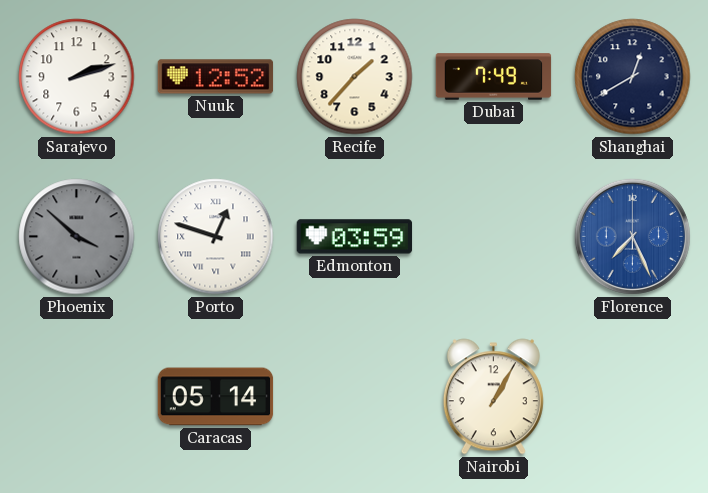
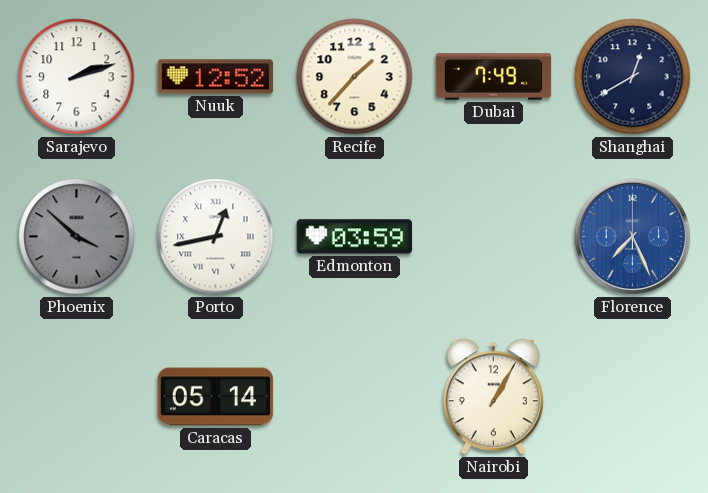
Porto: 12:48 -> 12:43
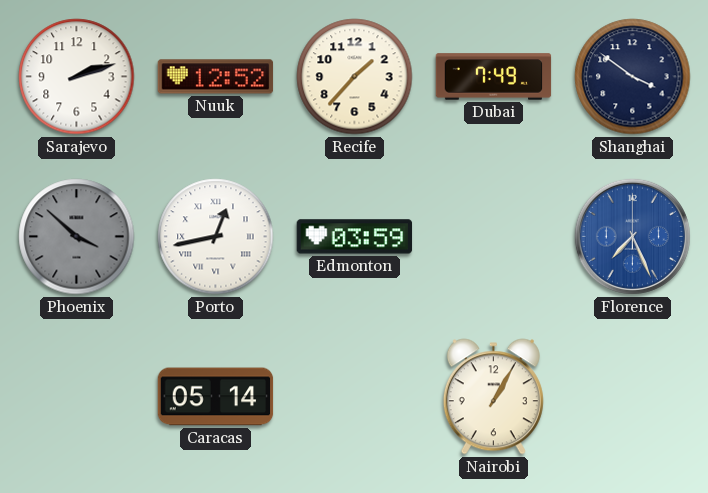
Shanghai: 12:40 -> 3:51
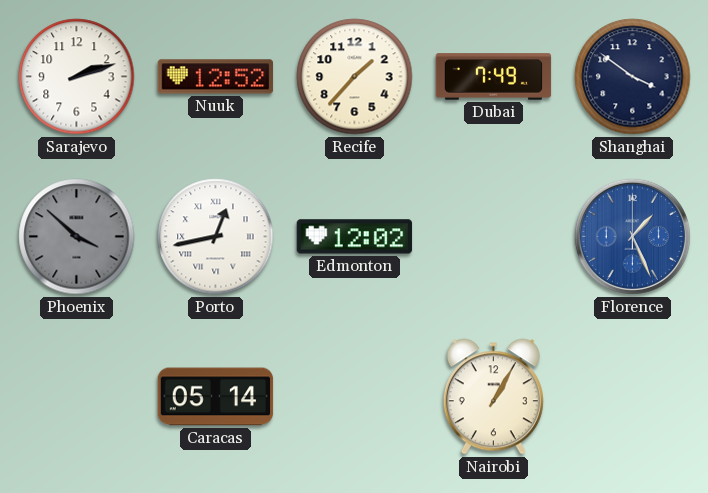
Edmonton: 03:59 -> 12:02
Florence: 7:26 -> 1:26
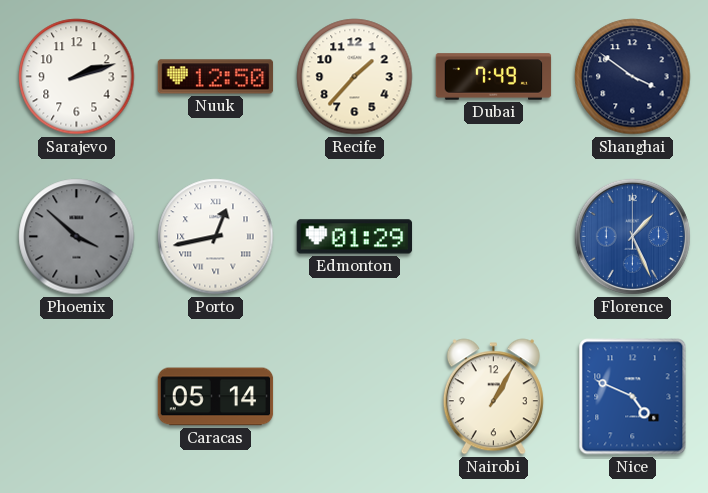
Nuuk: 12:52 -> 12:50
Edmonton: 12:02 -> 01:29
Nice: none -> 4:49
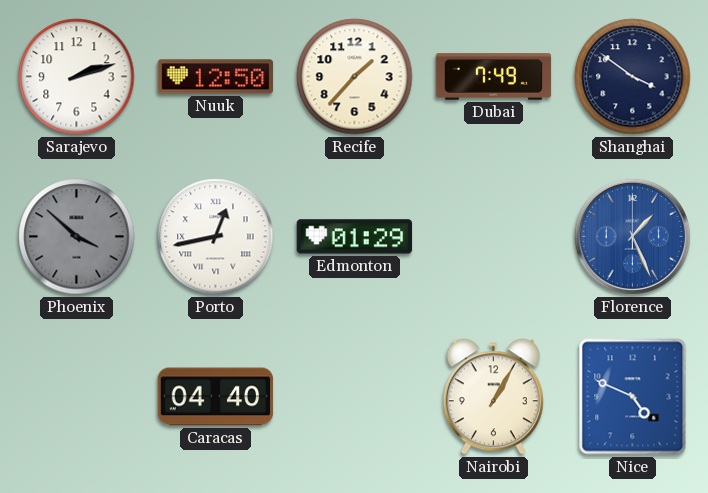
Caracas: 05:14 -> 04:40
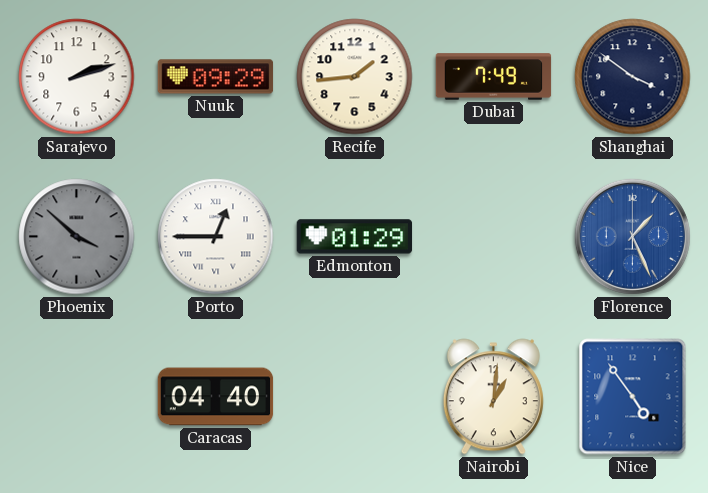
Nuuk: 12:50 -> 09:29
Recife: 1:37 -> 1:44
Porto: 12:43 -> 12:45
Nairobi: 1:05 -> 1:01
Nice: 4:49 -> 4:54
